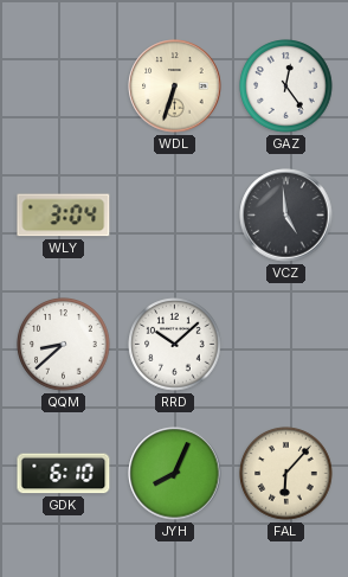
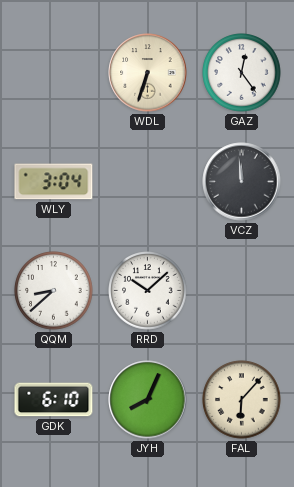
VCZ: 4:59 -> 11:59
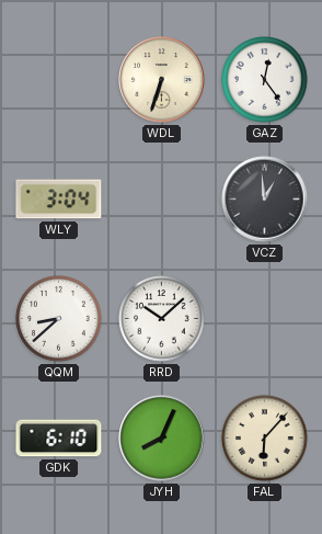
VCZ: 11:59 -> 12:59
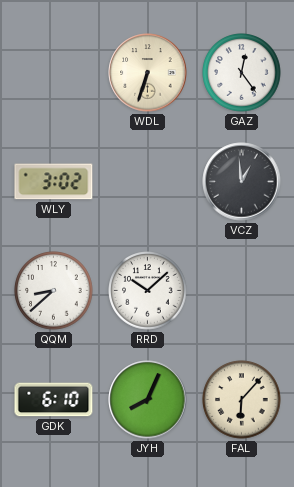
WLY: 3:04 -> 3:02
